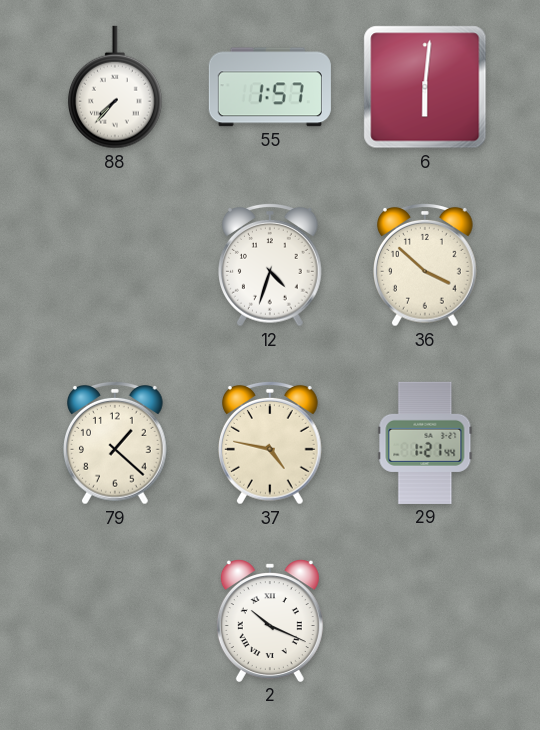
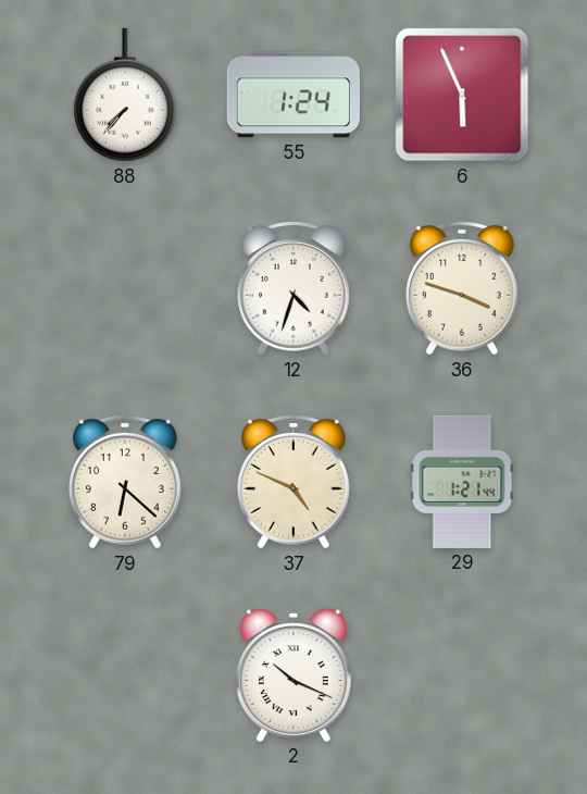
55: 1:57 -> 1:24
6: 6:01 -> 5:56
36: 3:52 -> 3:48
79: 1:22 -> 6:22
37: 4:47 -> 4:49
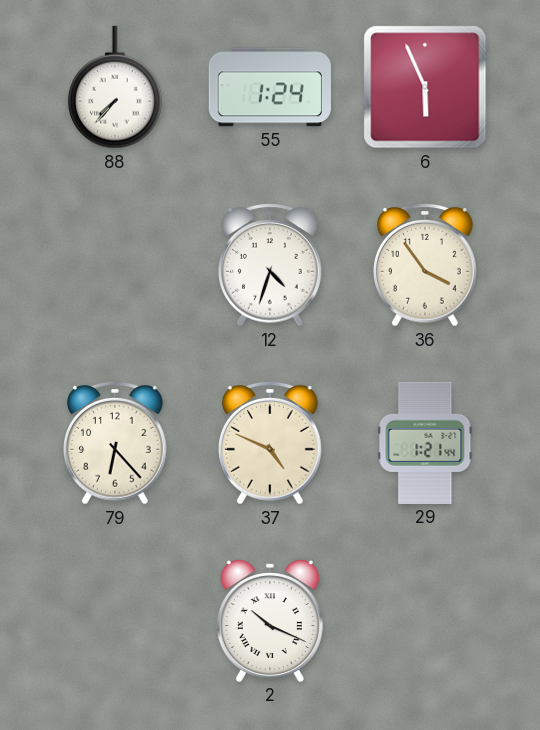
36: 3:48 -> 3:54
79: 6:22 -> 6:23
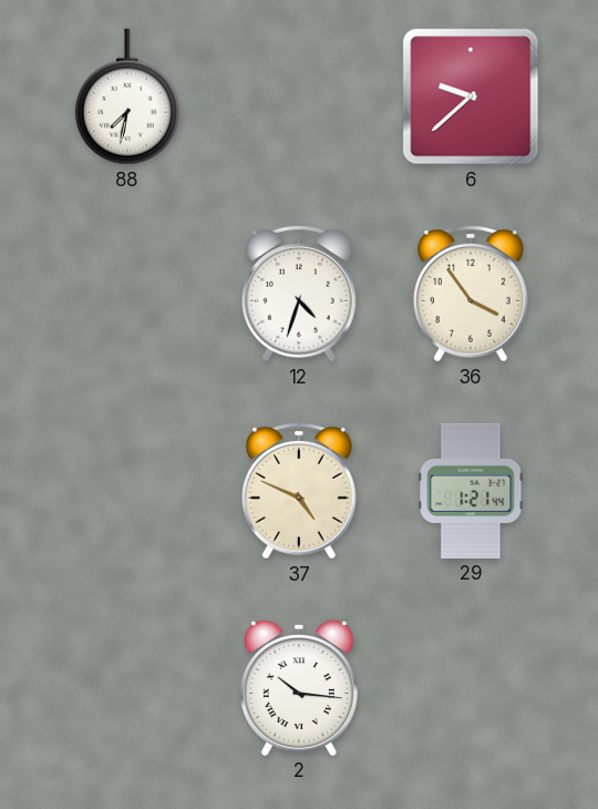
88: 7:37 -> 7:32
55: 1:24 -> none
6: 5:56 -> 9:38
79: 6:23 -> none
2: 10:19 -> 10:16
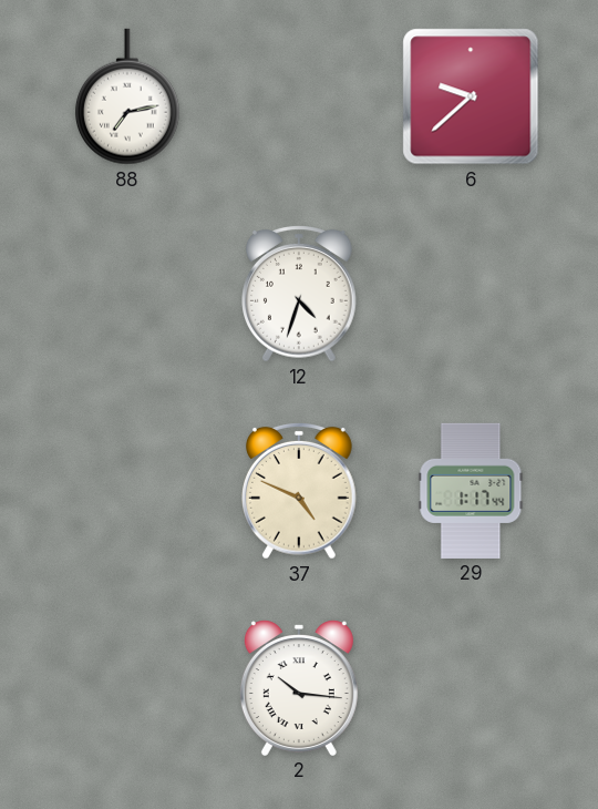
88: 7:32 -> 7:13
36: 3:54 -> none
29: 1:21 -> 1:17
